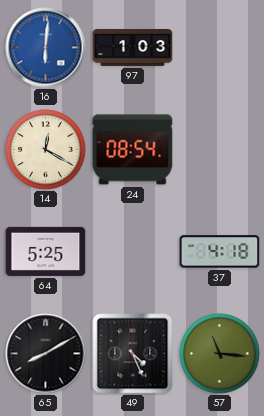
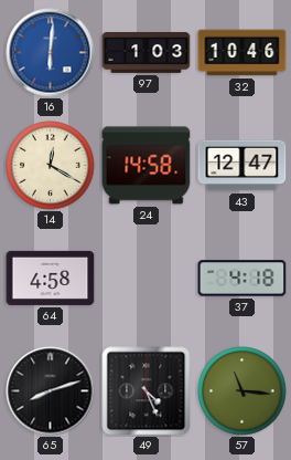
32: none -> 10:46
24: 08:54 -> 14:58
43: none -> 12:47
64: 5:25 -> 4:58
65: 8:10 -> 8:12
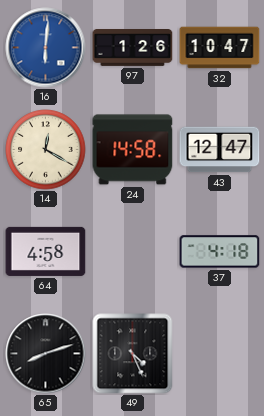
97: 1:03 -> 1:26
32: 10:46 -> 10:47
57: 11:16 -> none
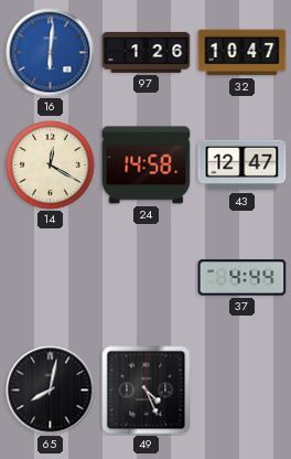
64: 4:58 -> none
37: 4:18 -> 4:44
65: 8:12 -> 8:02
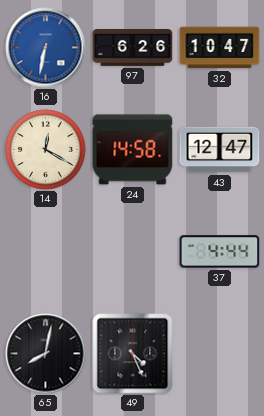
16: 6:01 -> 6:32
97: 1:26 -> 6:26
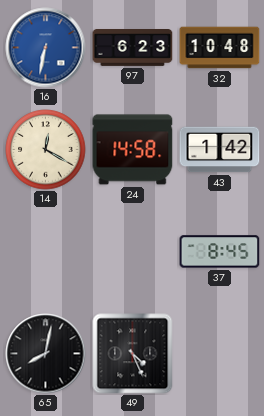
97: 6:26 -> 6:23
32: 10:47 -> 10:48
43: 12:47 -> 1:42
37: 4:44 -> 8:45
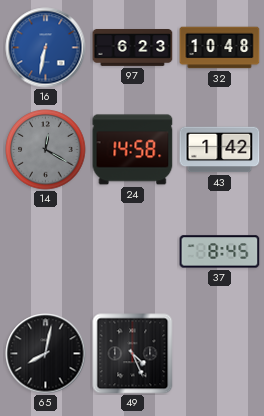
14 dial: cream -> grey
